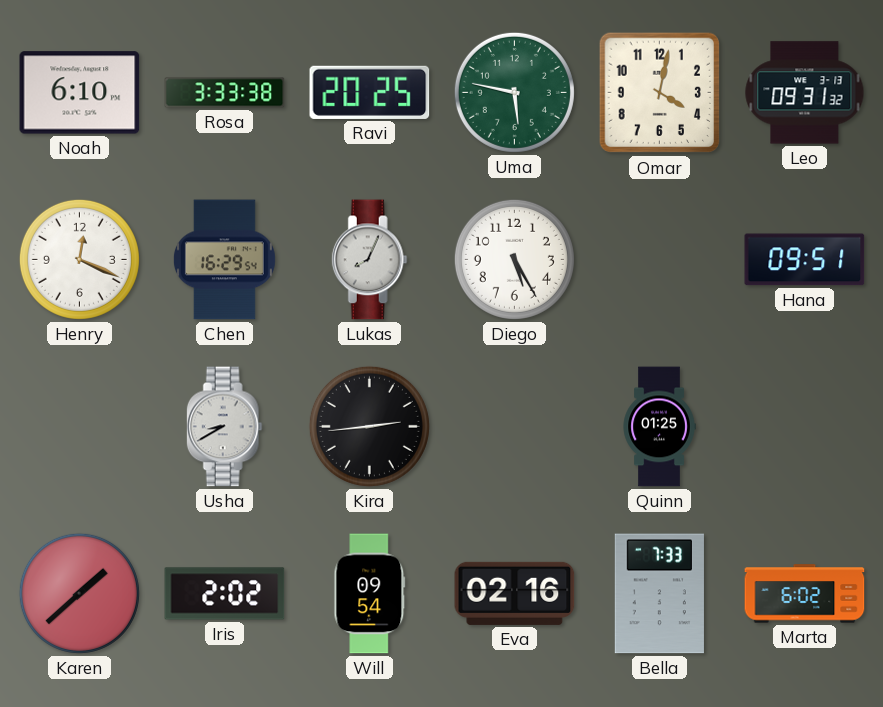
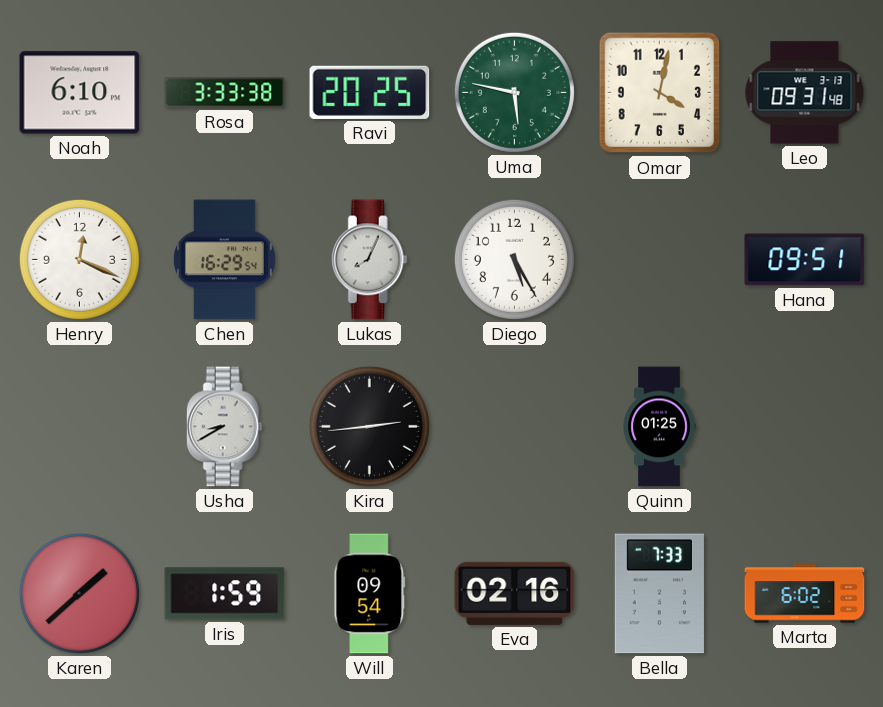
Leo: 09:31:32 -> 09:31:48
Iris: 2:02 -> 1:59
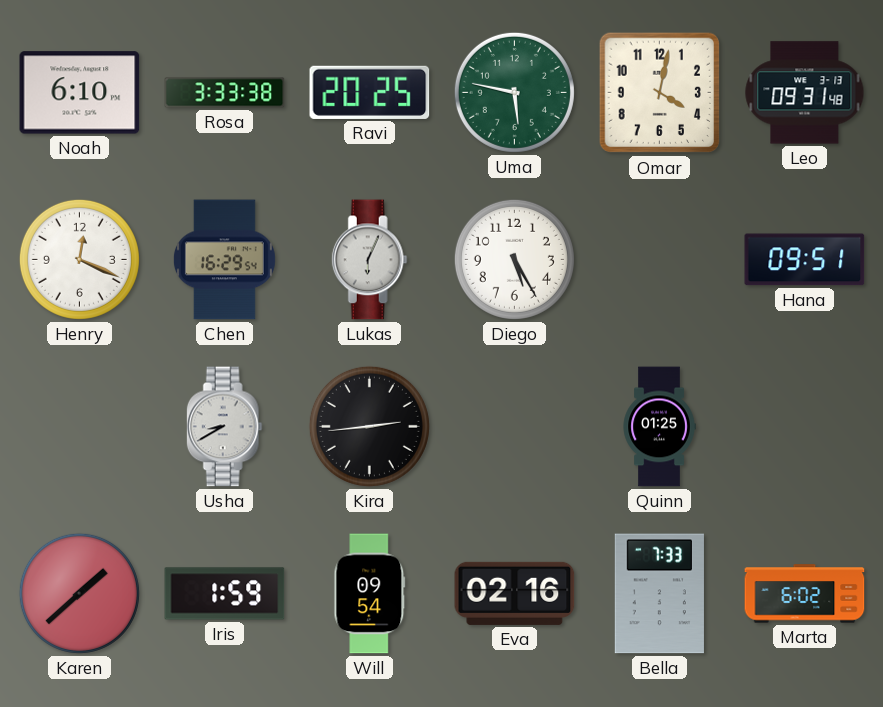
Lukas: 8:04 -> 6:04
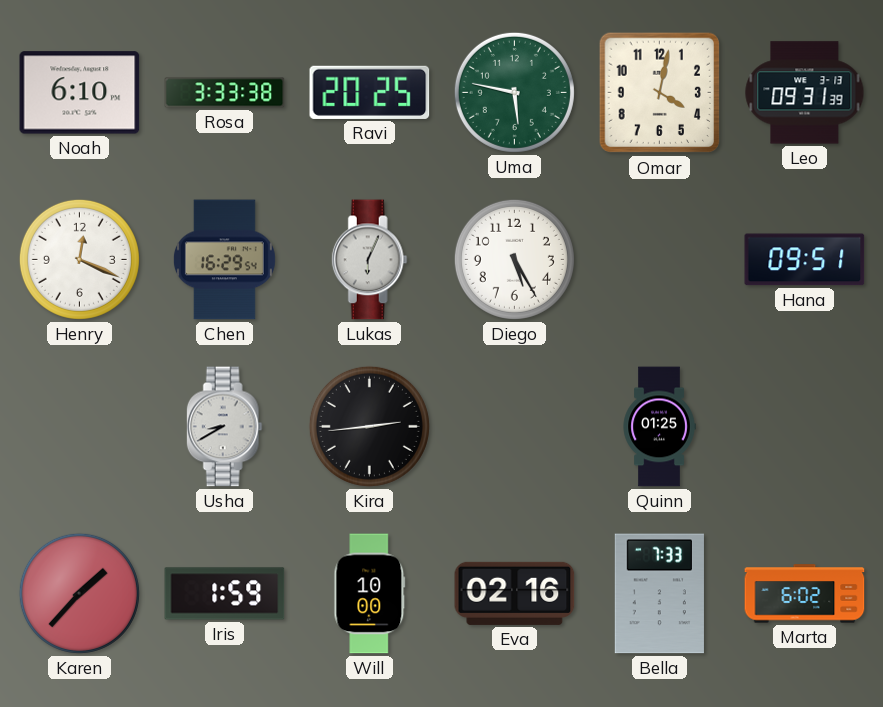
Leo: 09:31:48 -> 09:31:39
Karen: 1:38 -> 1:37
Will: 09:54 -> 10:00
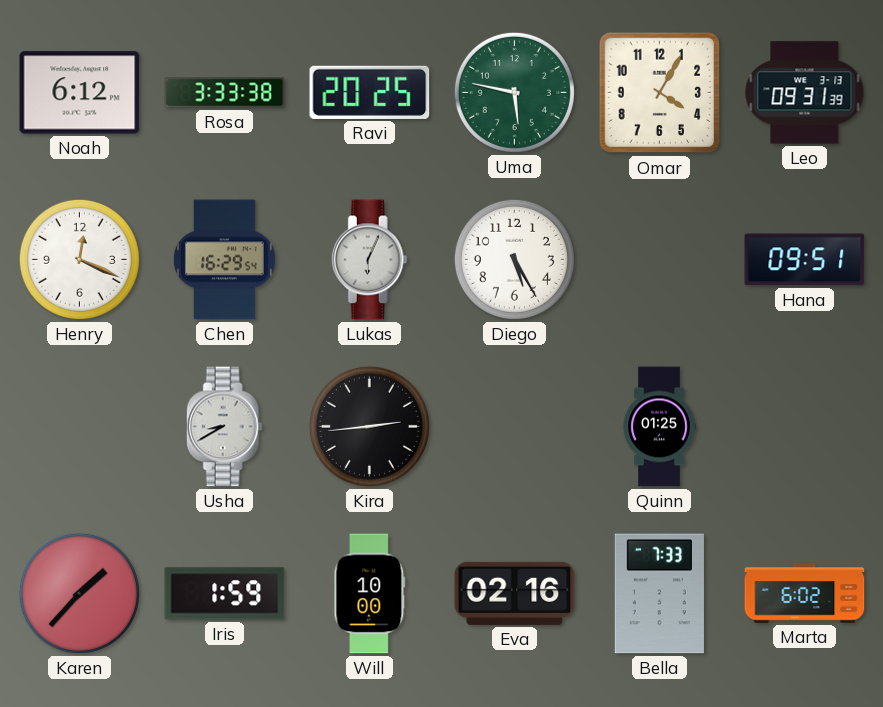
Noah: 6:10 -> 6:12
Omar: 4:02 -> 4:05
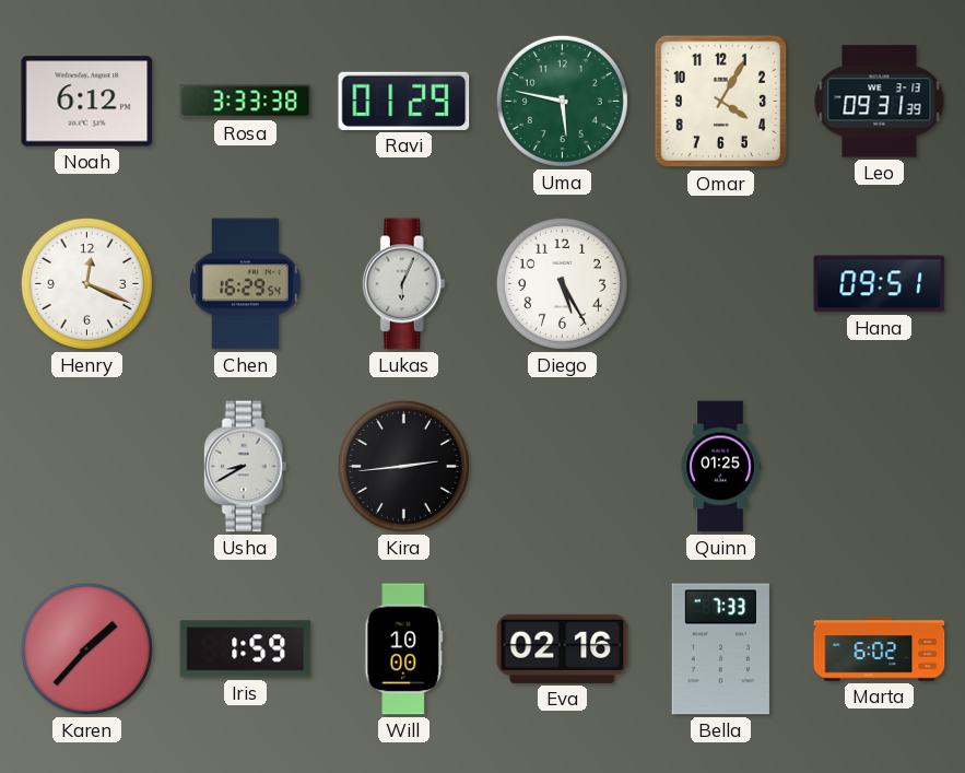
Ravi: 20:25 -> 01:29
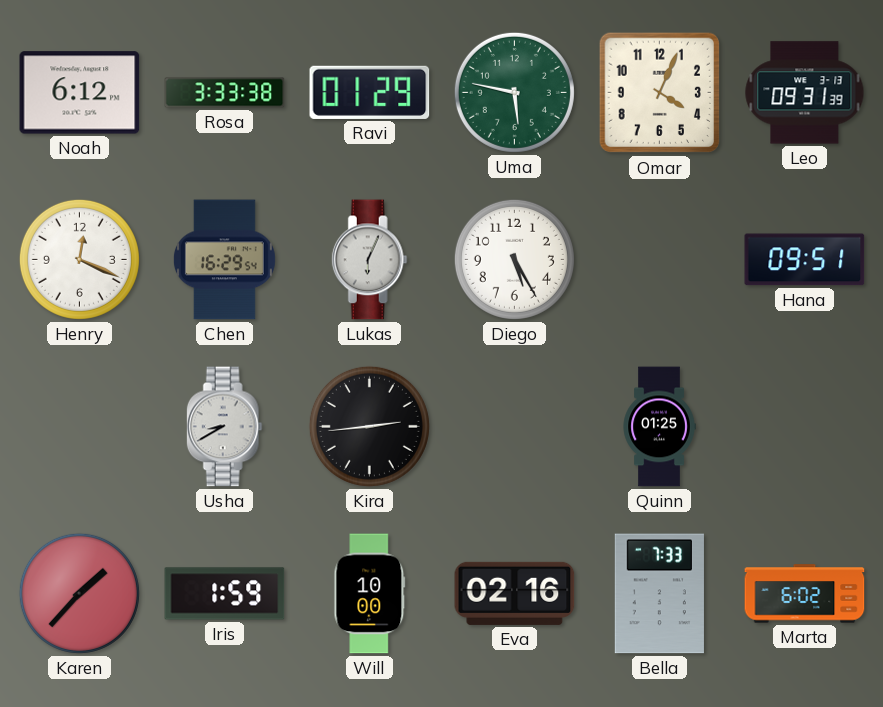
Omar: 4:05 -> 4:04
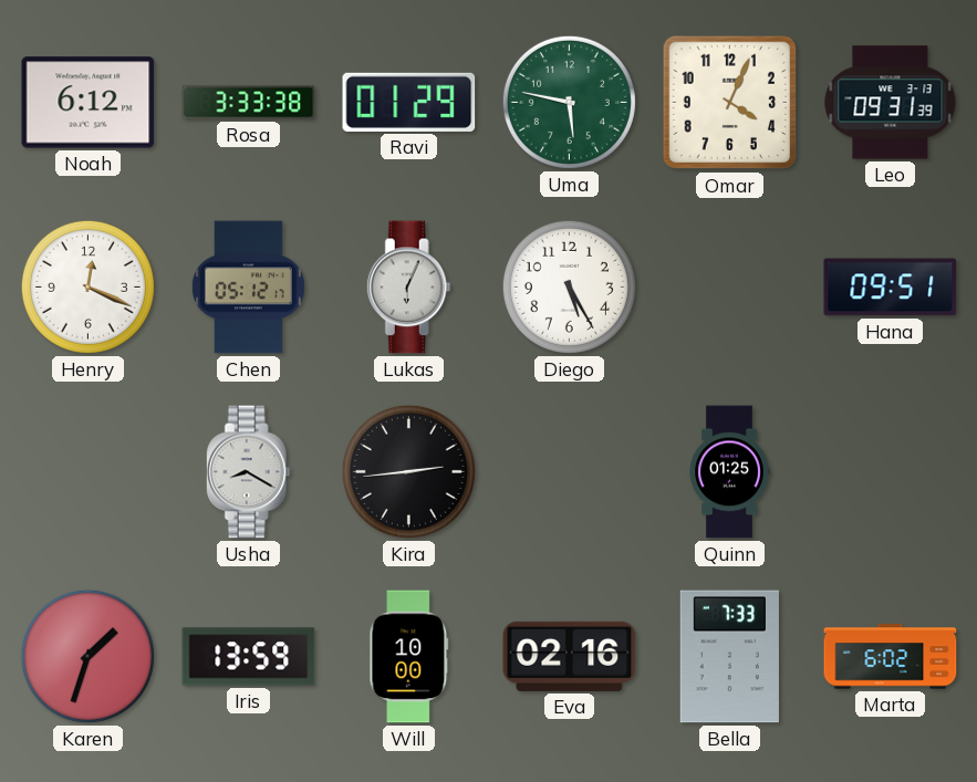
Chen: 16:29 -> 05:12
Usha: 8:40 -> 8:20
Karen: 1:37 -> 1:33
Iris: 1:59 -> 13:59
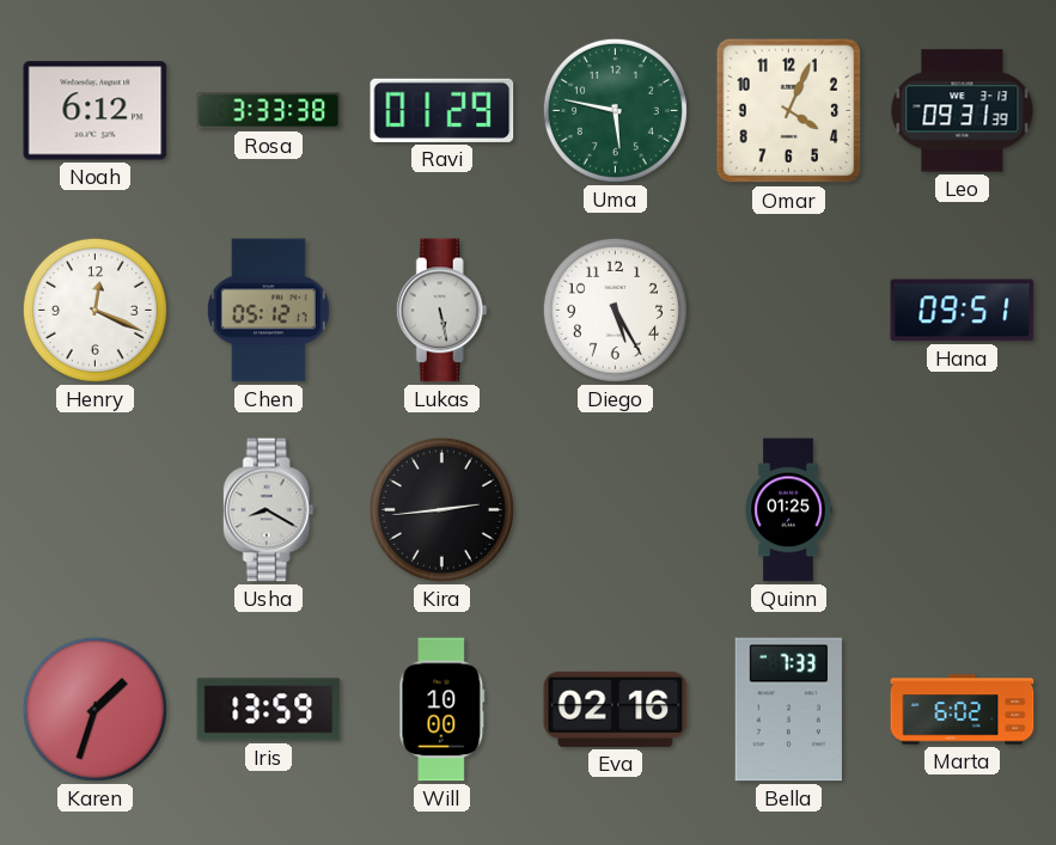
Lukas: 6:04 -> 5:28
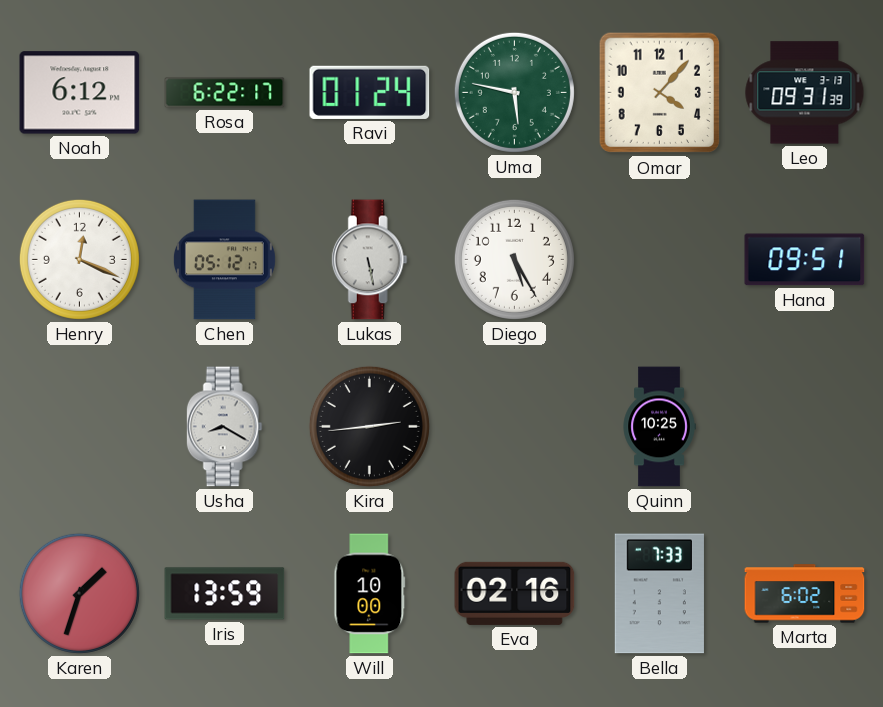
Rosa: 3:33 -> 6:22
Ravi: 01:29 -> 01:24
Omar: 4:04 -> 4:07
Quinn: 01:25 -> 10:25
